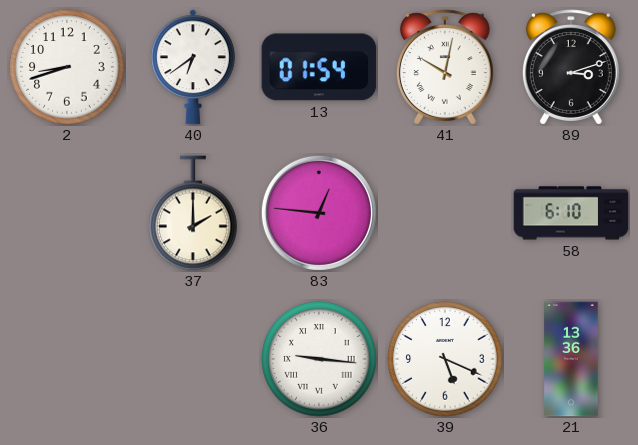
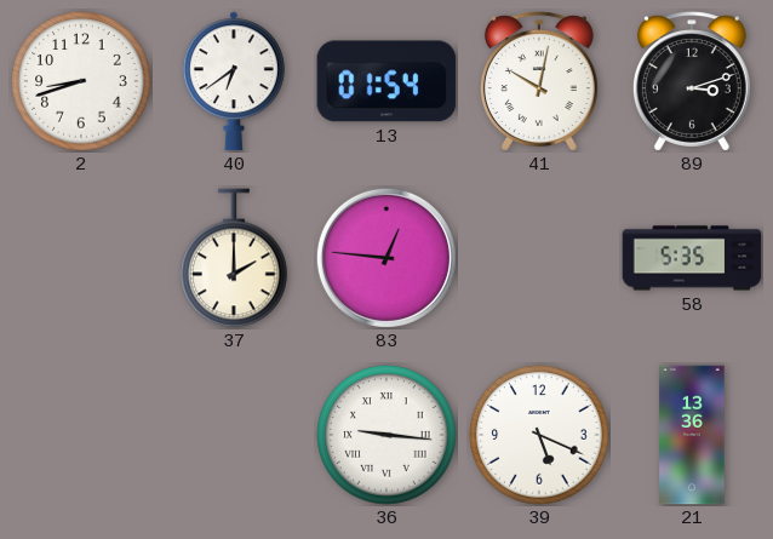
58: 6:10 -> 5:35
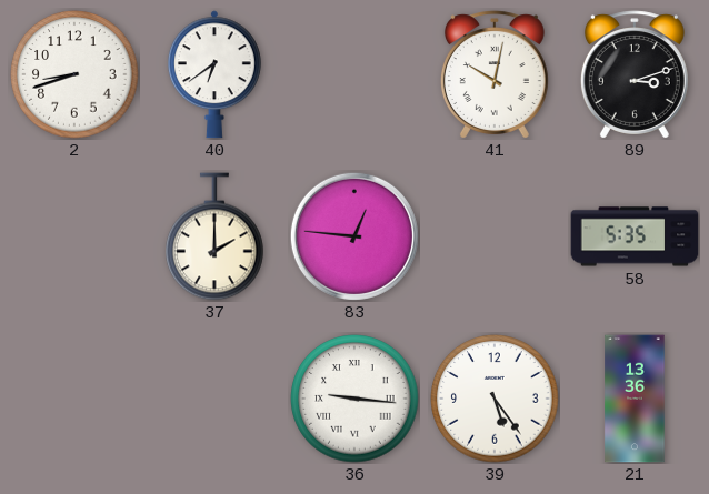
13: 01:54 -> none
39: 5:19 -> 5:24
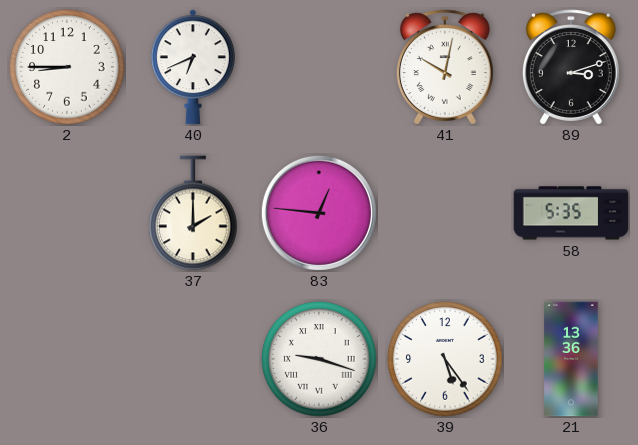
2: 8:42 -> 8:45
40: 6:39 -> 6:41
36: 9:16 -> 9:18
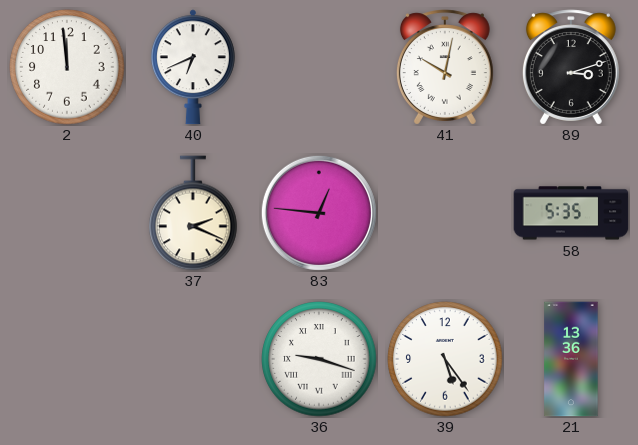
2: 8:45 -> 11:59
37: 2:00 -> 2:19
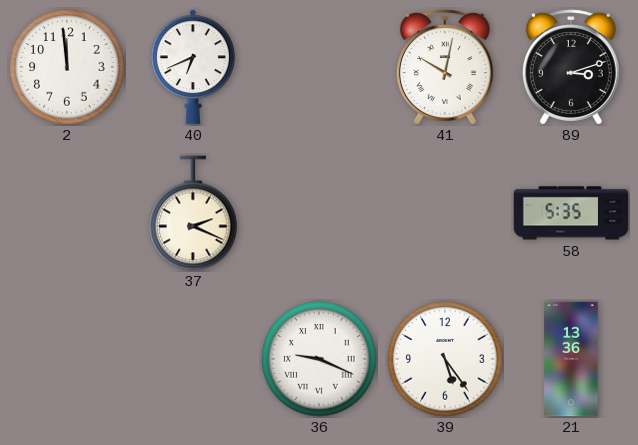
83: 12:46 -> none
36: 9:18 -> 9:19
